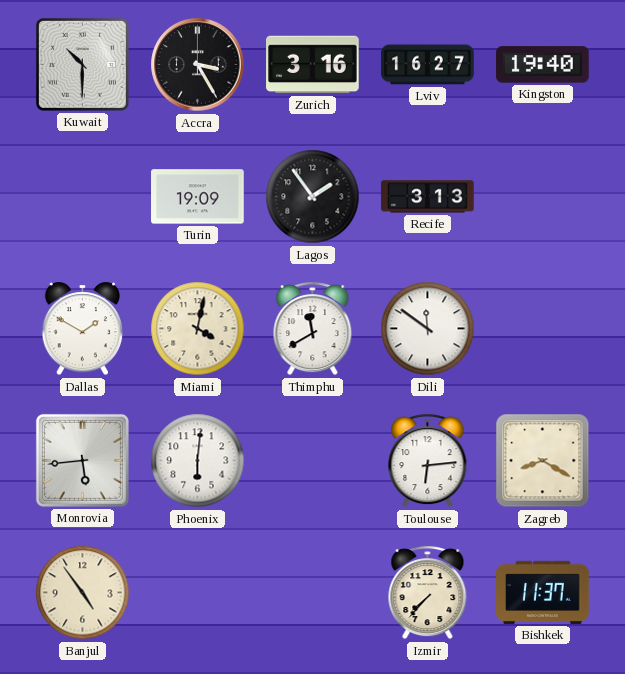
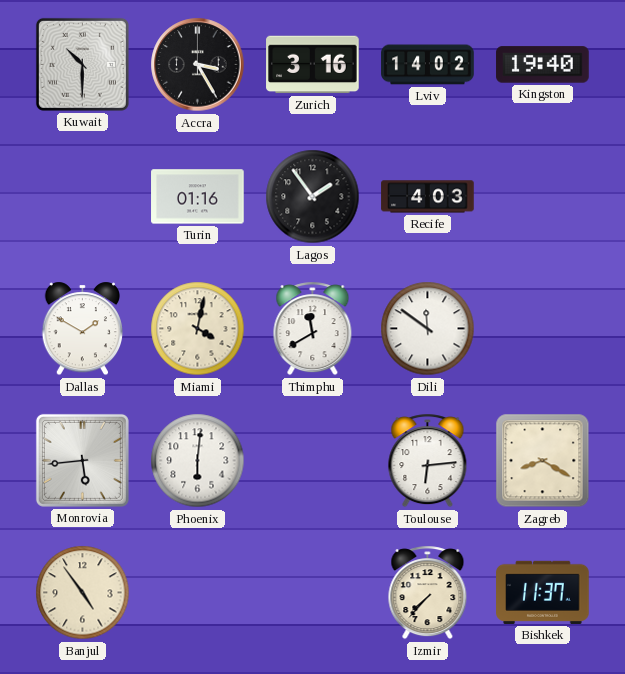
Lviv: 16:27 -> 14:02
Turin: 19:09 -> 01:16
Recife: 3:13 -> 4:03
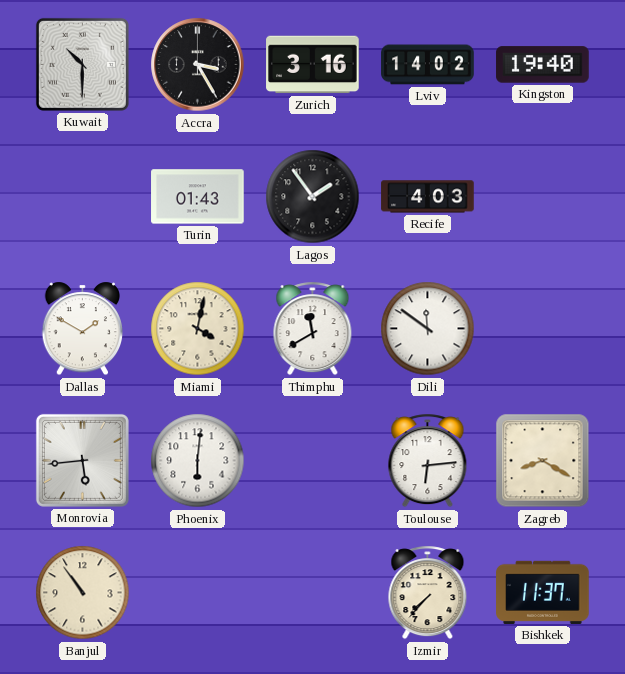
Turin: 01:16 -> 01:43
Banjul: 4:54 -> 10:54
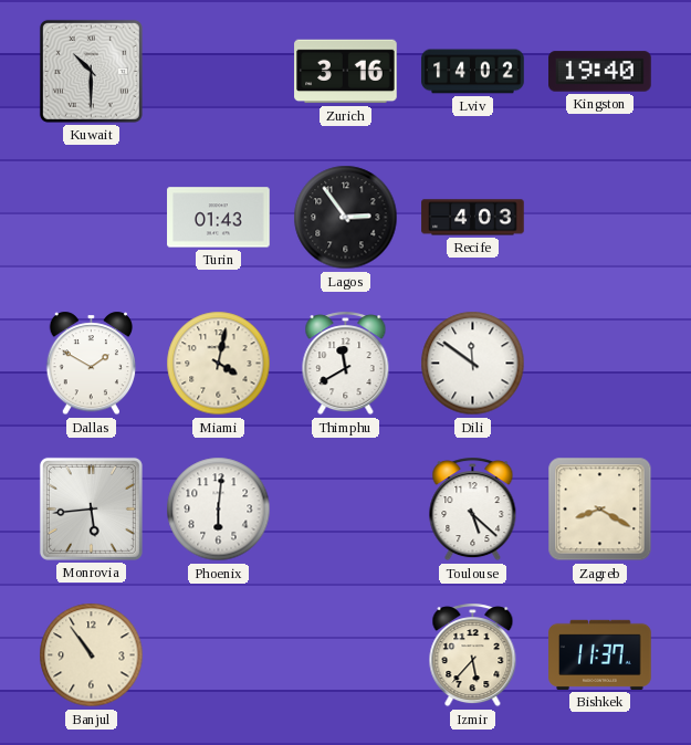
Accra: 3:25 -> none
Lagos: 1:54 -> 2:54
Toulouse: 6:14 -> 5:22
Izmir: 7:37 -> 5:37
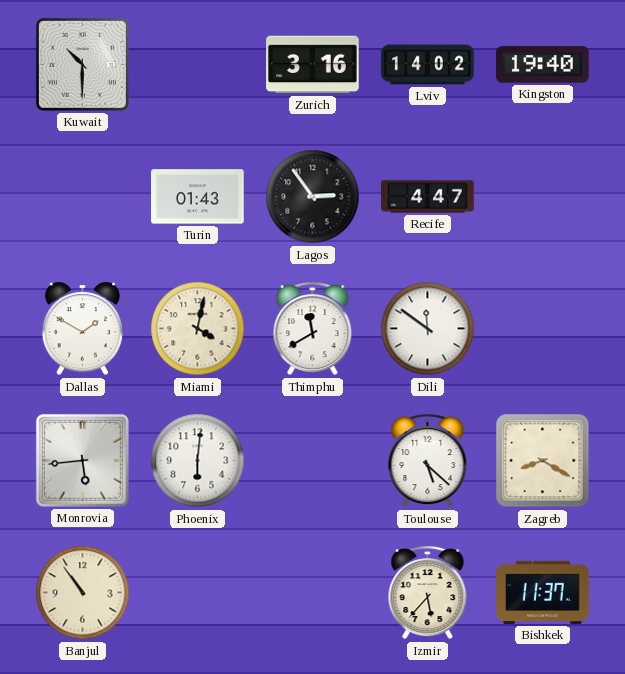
Recife: 4:03 -> 4:47
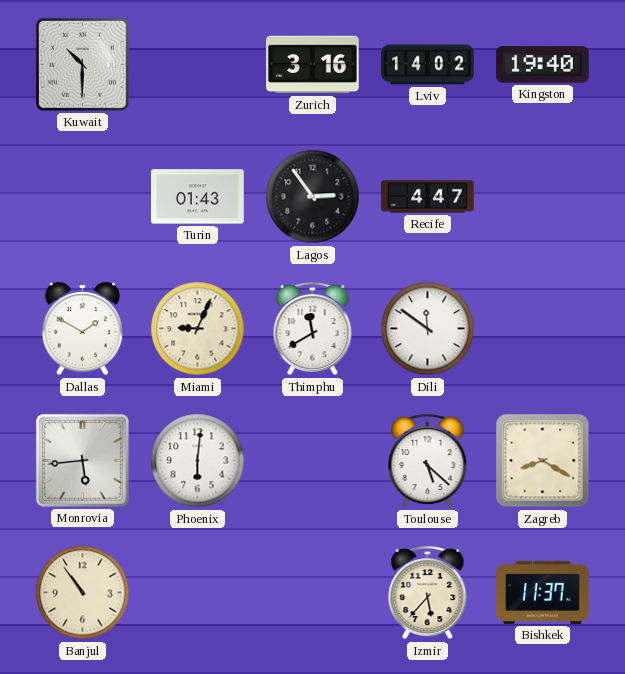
Miami: 4:02 -> 9:04
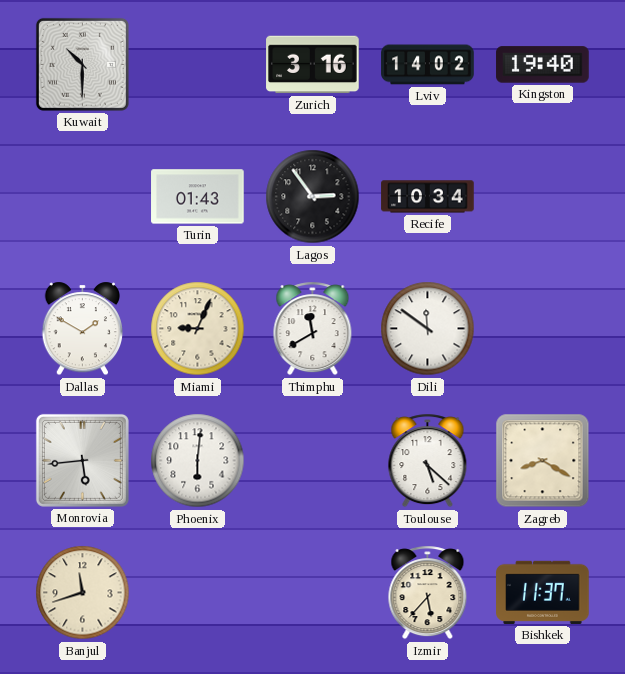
Recife: 4:47 -> 10:34
Banjul: 10:54 -> 11:42
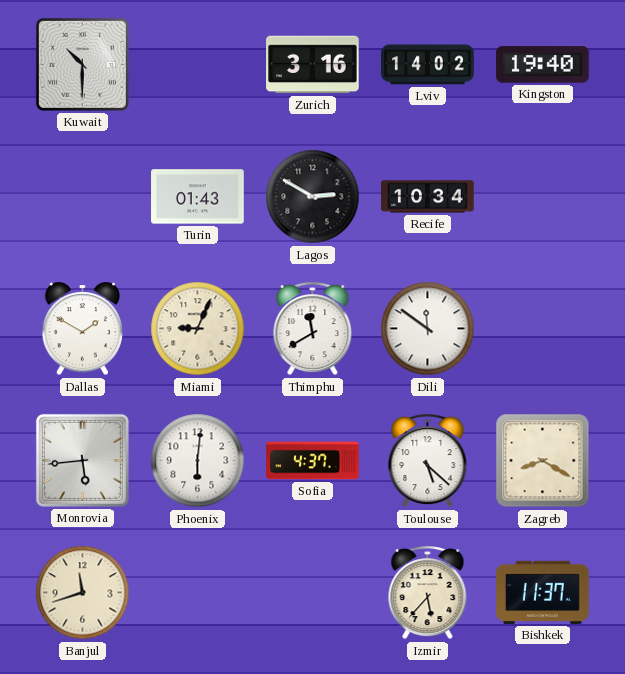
Lagos: 2:54 -> 2:50
Sofia: none -> 4:37
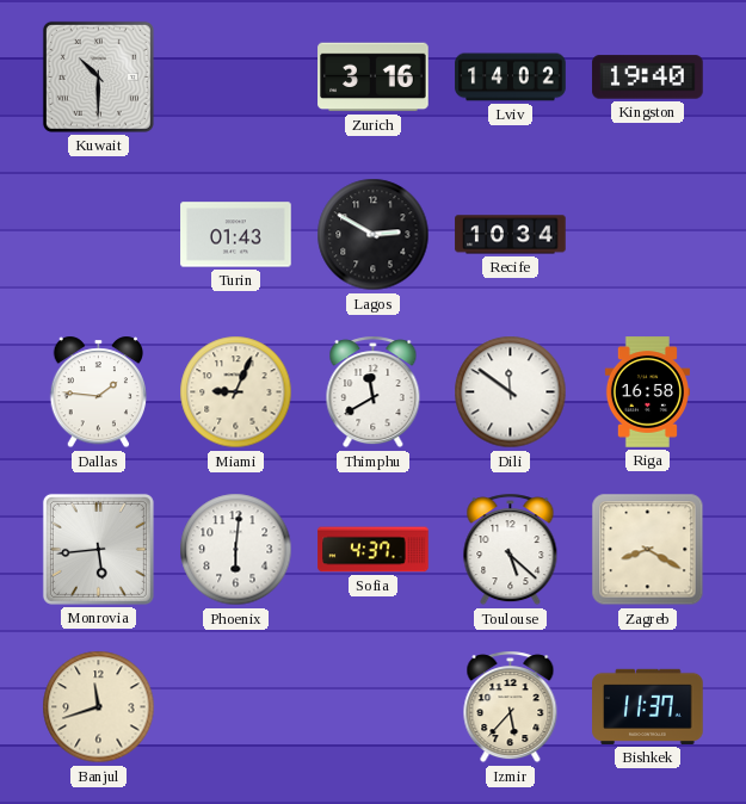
Dallas: 1:50 -> 1:46
Riga: none -> 16:58
